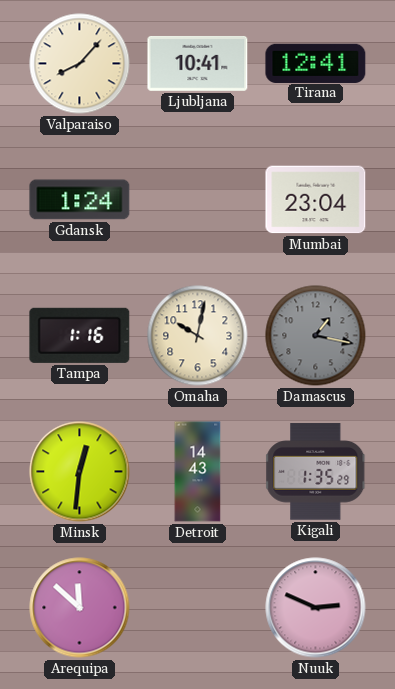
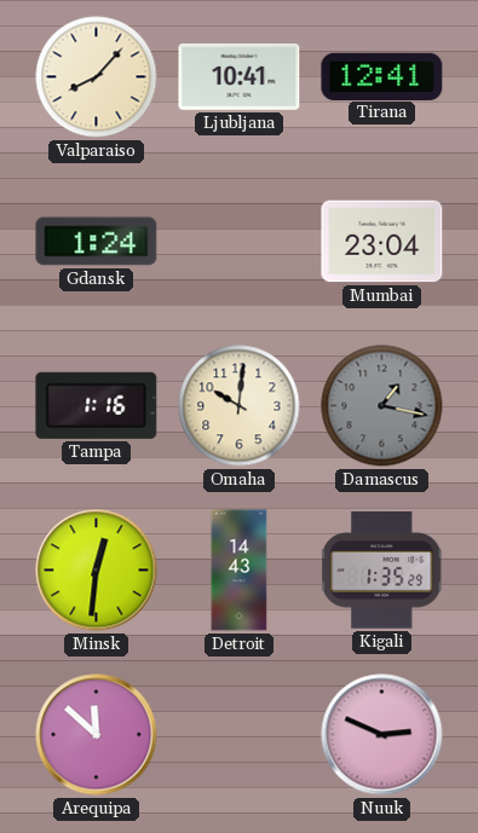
Omaha: 10:02 -> 10:01
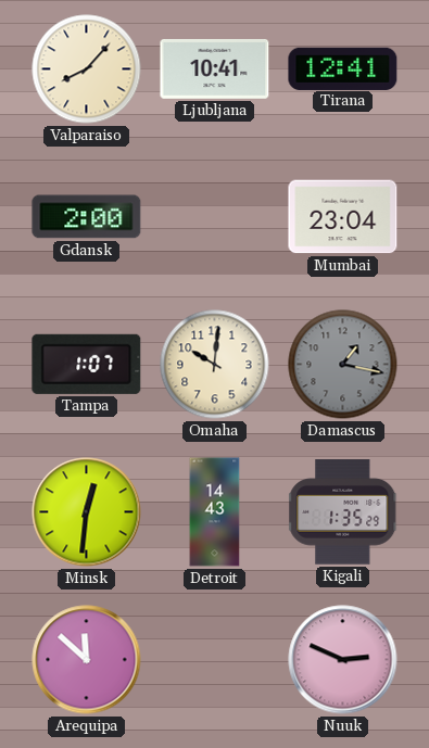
Gdansk: 1:24 -> 2:00
Tampa: 1:16 -> 1:07
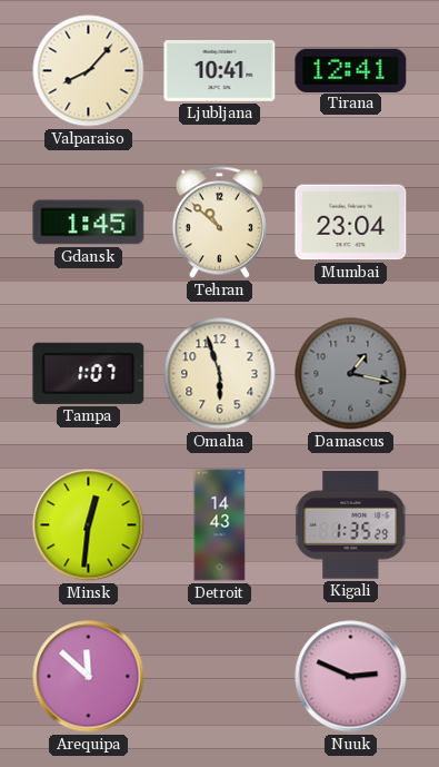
Gdansk: 2:00 -> 1:45
Tehran: none -> 10:52
Omaha: 10:01 -> 5:57
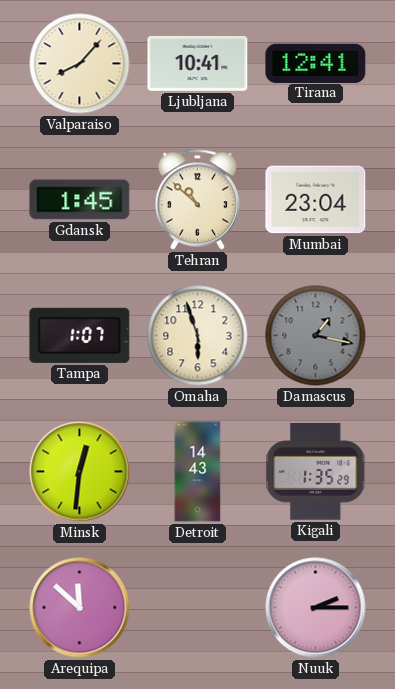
Nuuk: 2:49 -> 2:15
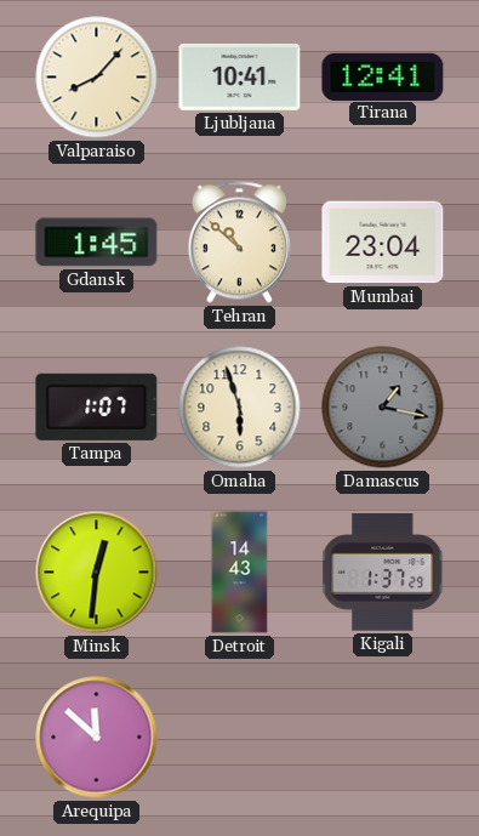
Kigali: 1:35 -> 1:37
Nuuk: 2:15 -> none
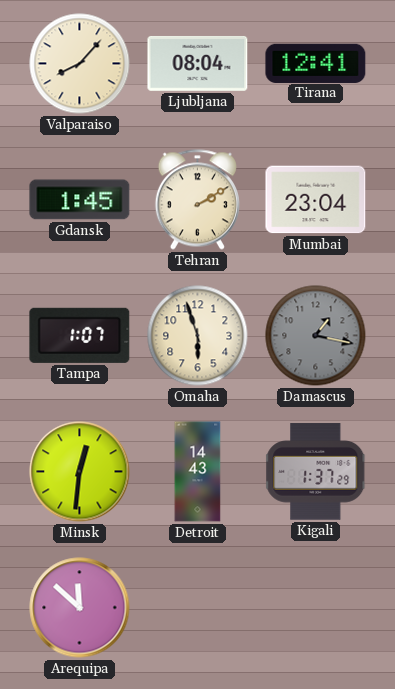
Ljubljana: 10:41 -> 08:04
Tehran: 10:52 -> 2:10
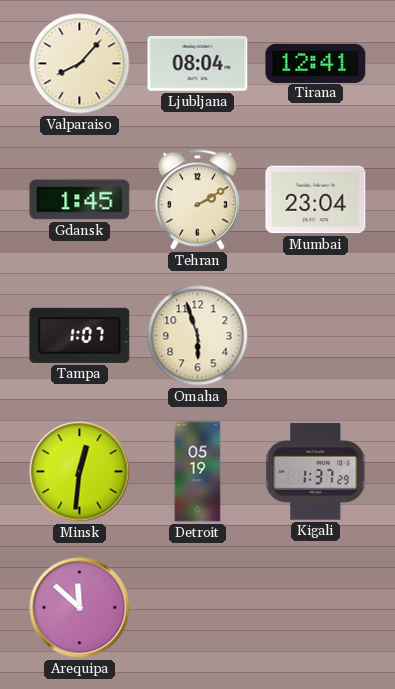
Damascus: 1:17 -> none
Detroit: 14:43 -> 05:19
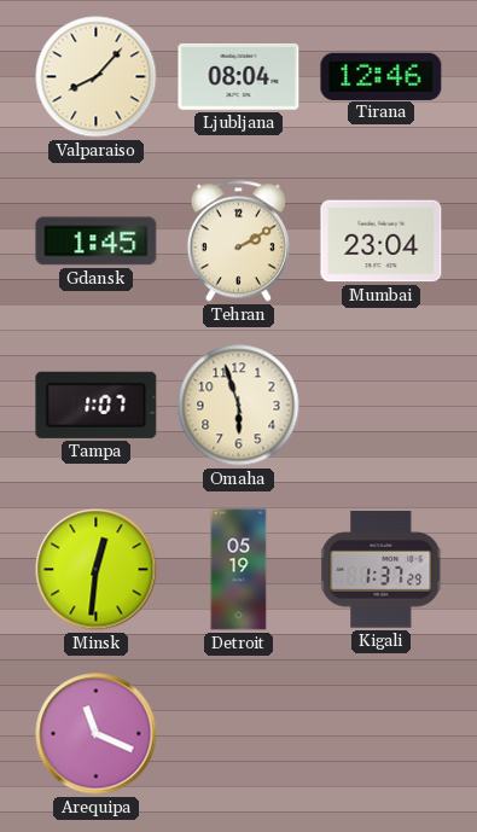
Tirana: 12:41 -> 12:46
Arequipa: 11:52 -> 11:19
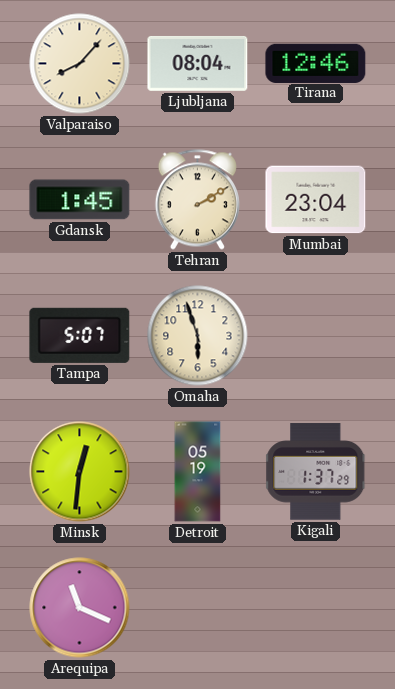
Tampa: 1:07 -> 5:07
